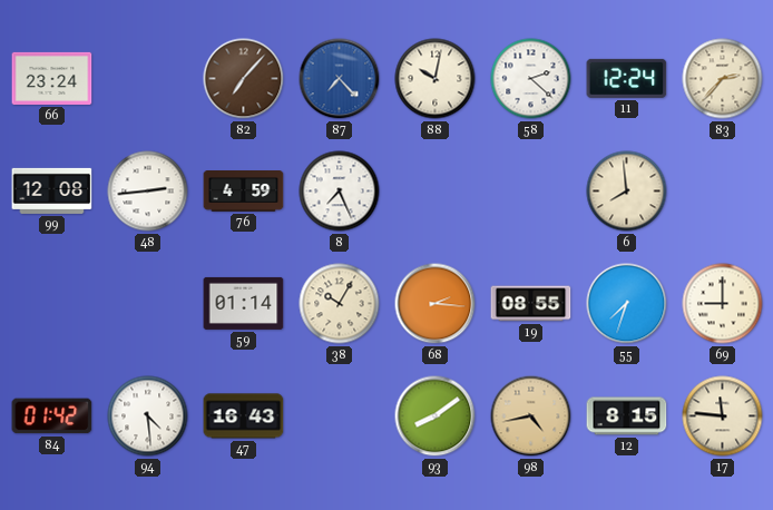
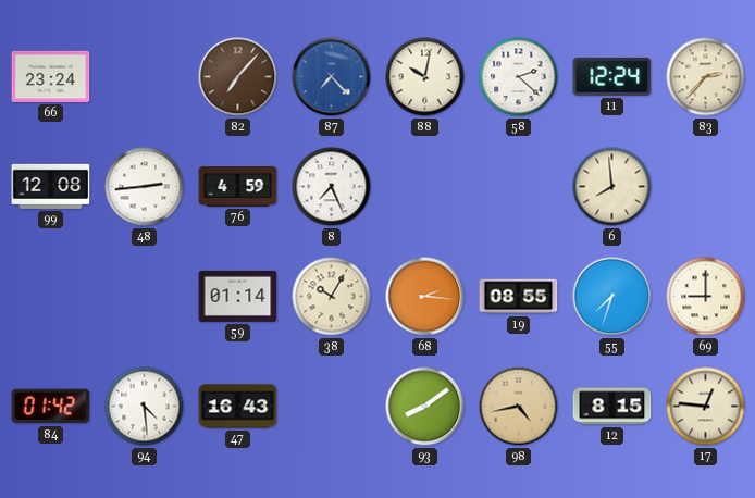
17: 11:46 -> 12:46
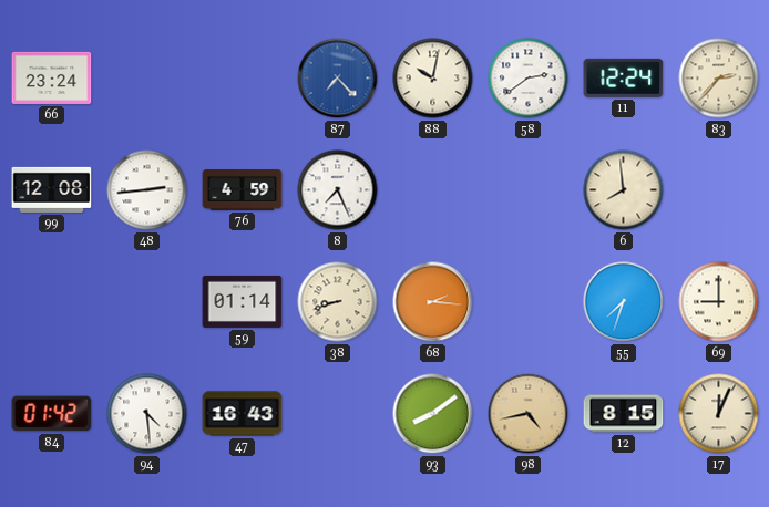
82: 7:07 -> none
58: 2:22 -> 2:39
38: 10:05 -> 8:42
19: 08:55 -> none
17: 12:46 -> 12:04
